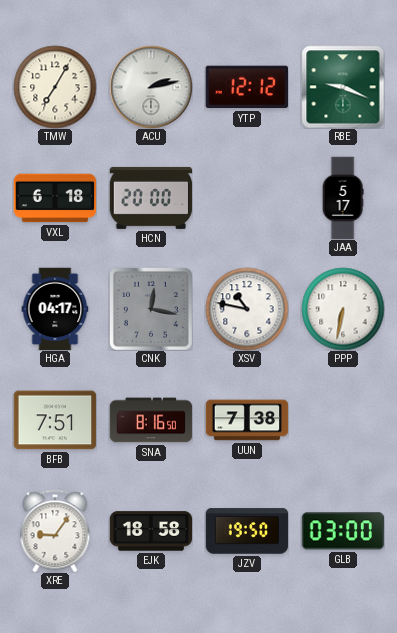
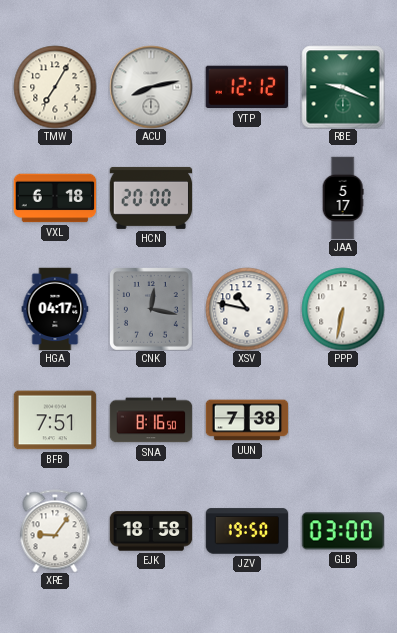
ACU: 2:13 -> 8:13
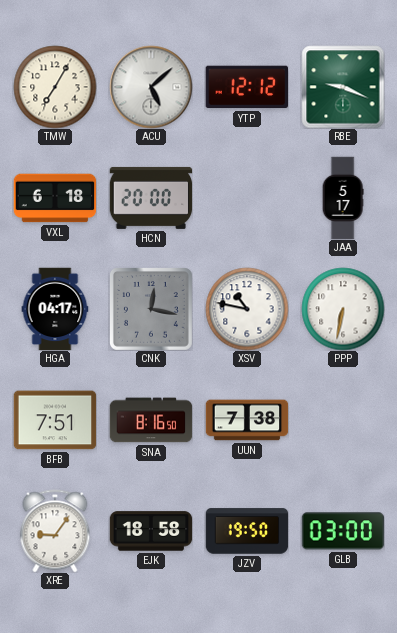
ACU: 8:13 -> 5:08
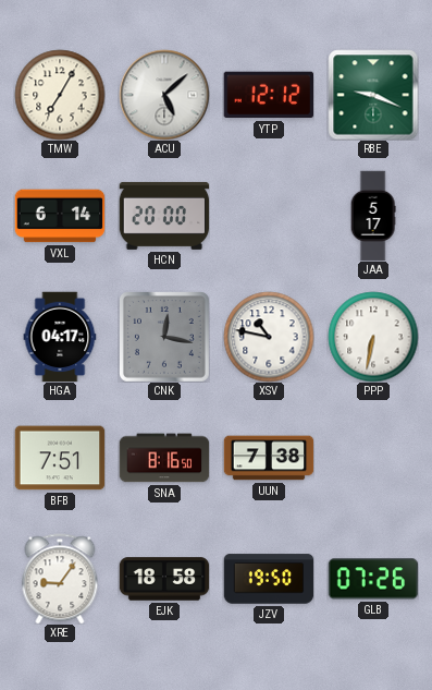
VXL: 6:18 -> 6:14
GLB: 03:00 -> 07:26
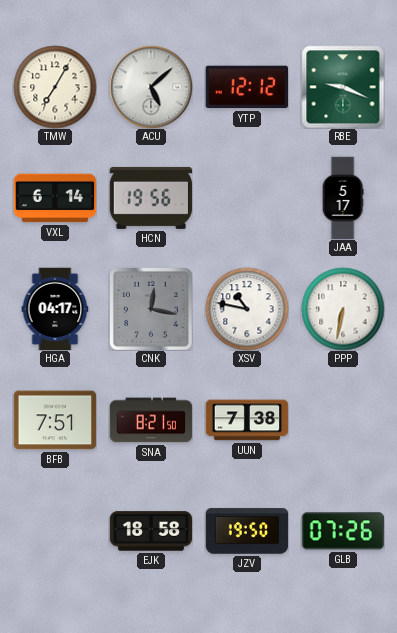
HCN: 20:00 -> 19:56
SNA: 8:16 -> 8:21
XRE: 9:06 -> none
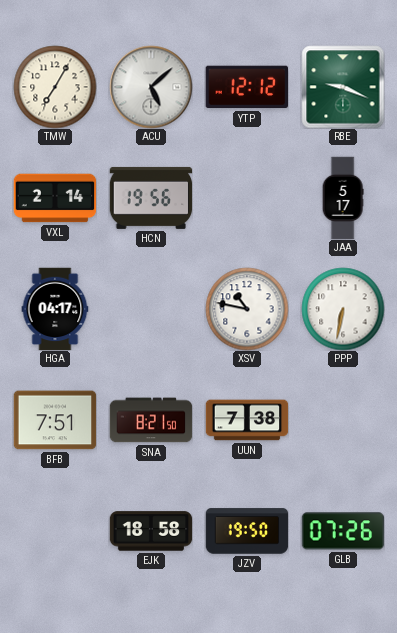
VXL: 6:14 -> 2:14
CNK: 12:17 -> none
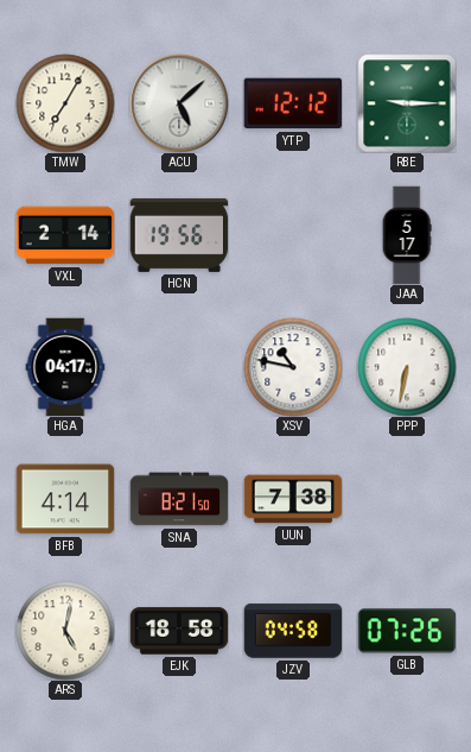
RBE: 9:19 -> 9:15
BFB: 7:51 -> 4:14
ARS: none -> 5:02
JZV: 19:50 -> 04:58
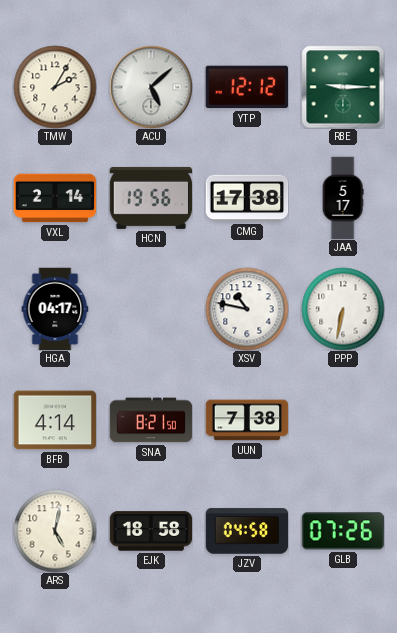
TMW: 7:05 -> 2:05
CMG: none -> 17:38
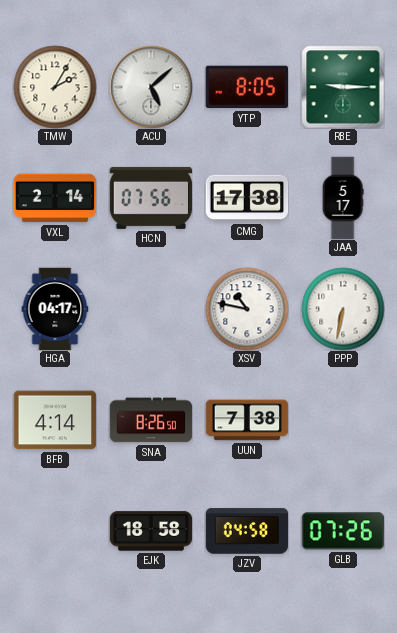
YTP: 12:12 -> 8:05
HCN: 19:56 -> 07:56
SNA: 8:21 -> 8:26
ARS: 5:02 -> none
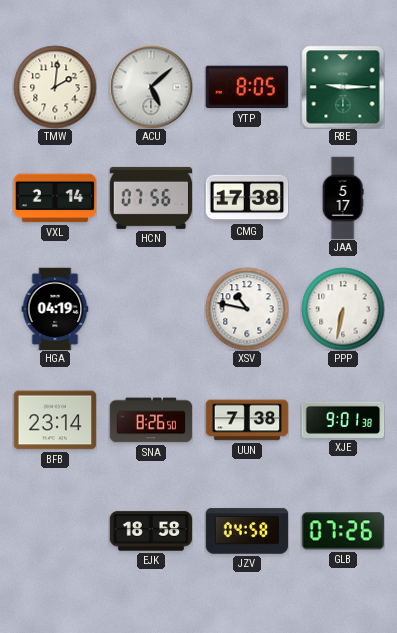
TMW: 2:05 -> 2:01
HGA: 04:17 -> 04:19
BFB: 4:14 -> 23:14
XJE: none -> 9:01
